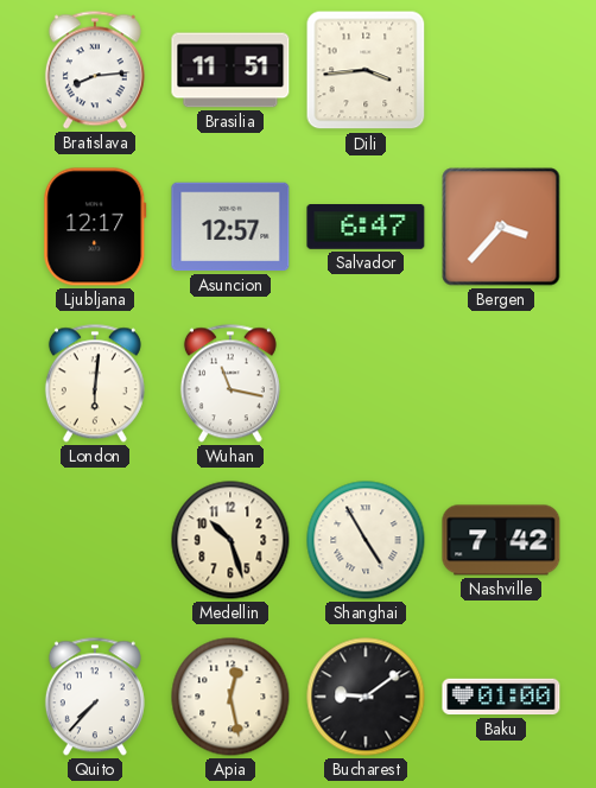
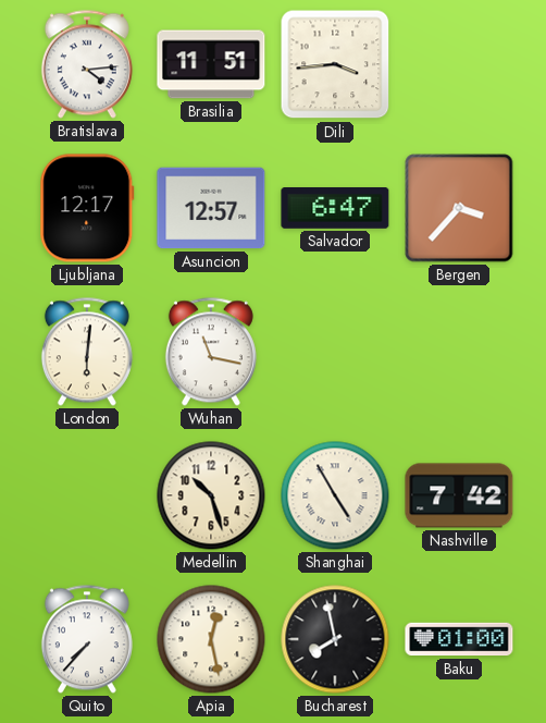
Bratislava: 8:14 -> 4:14
Bucharest: 9:09 -> 7:58
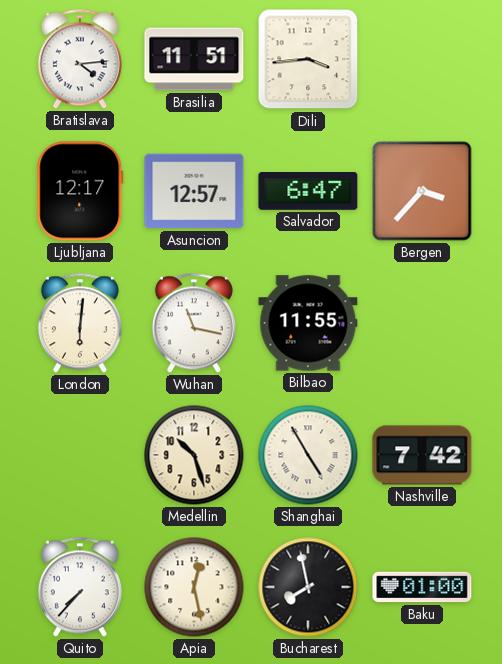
Bilbao: none -> 11:55
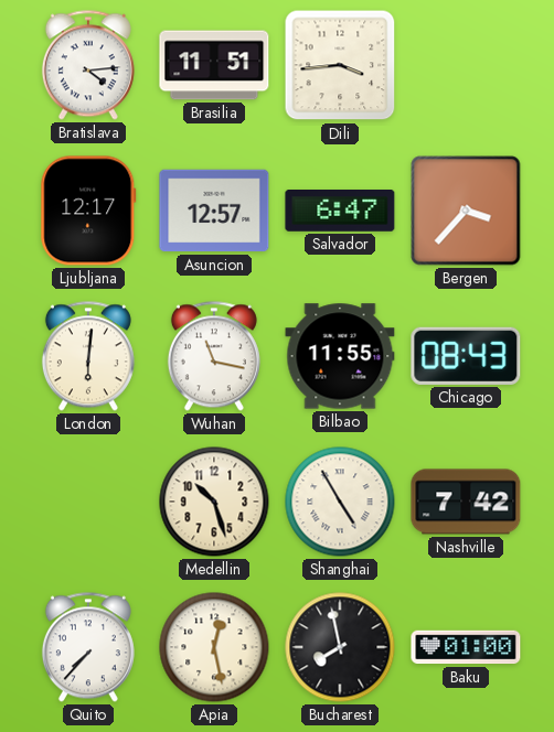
Chicago: none -> 08:43
